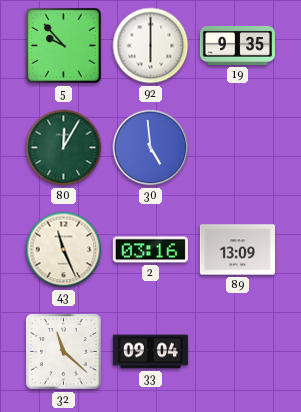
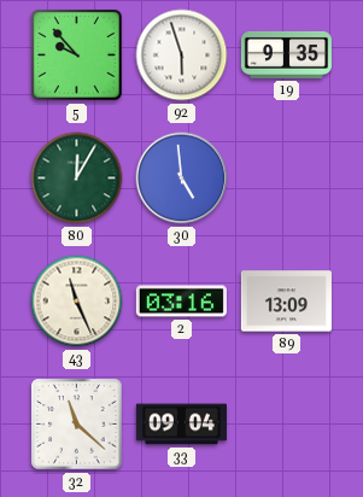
92: 6:00 -> 5:57
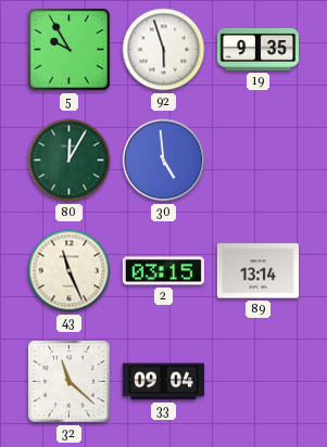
5: 9:53 -> 9:55
2: 03:16 -> 03:15
89: 13:09 -> 13:14
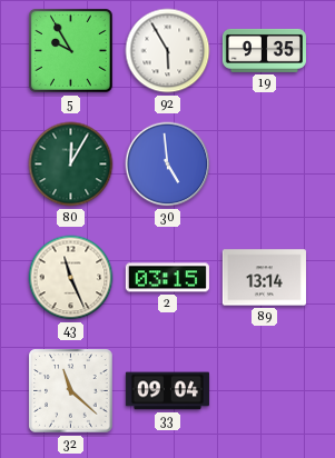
92: 5:57 -> 5:55
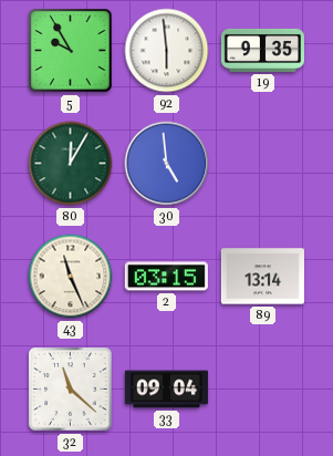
92: 5:55 -> 5:59
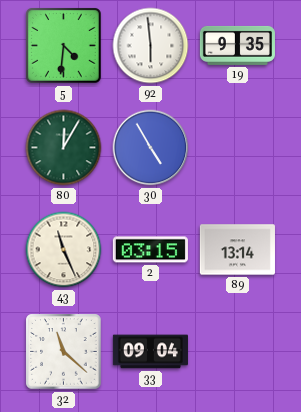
5: 9:55 -> 4:31
30: 4:59 -> 4:55
